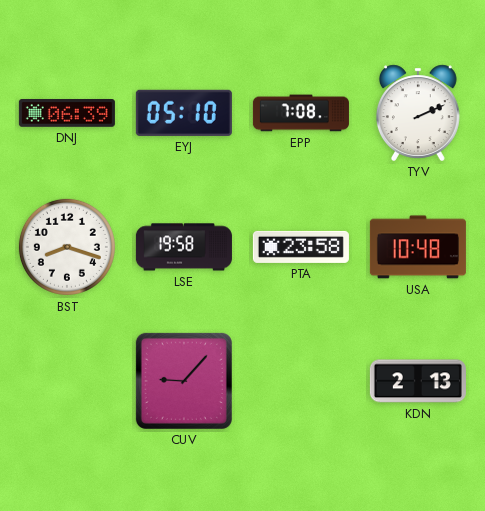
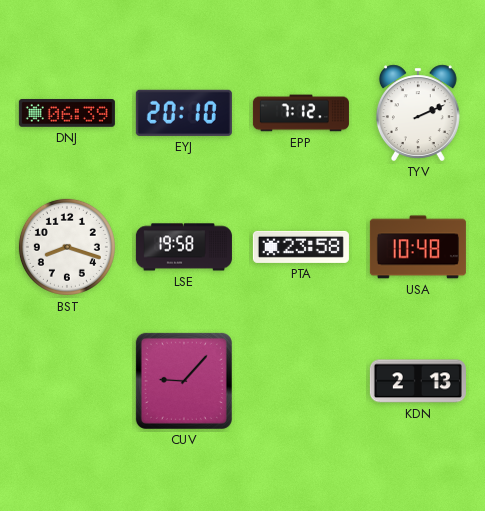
EYJ: 05:10 -> 20:10
EPP: 7:08 -> 7:12
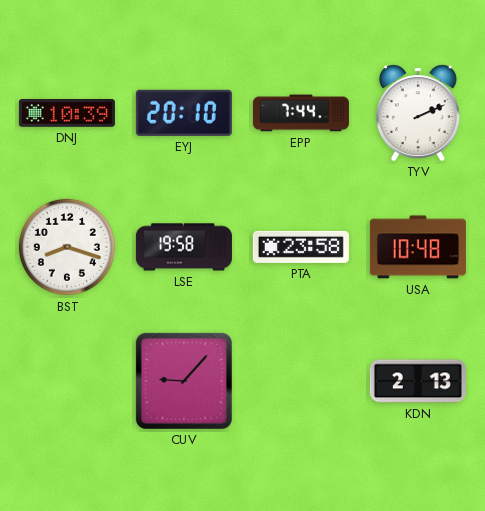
DNJ: 06:39 -> 10:39
EPP: 7:12 -> 7:44
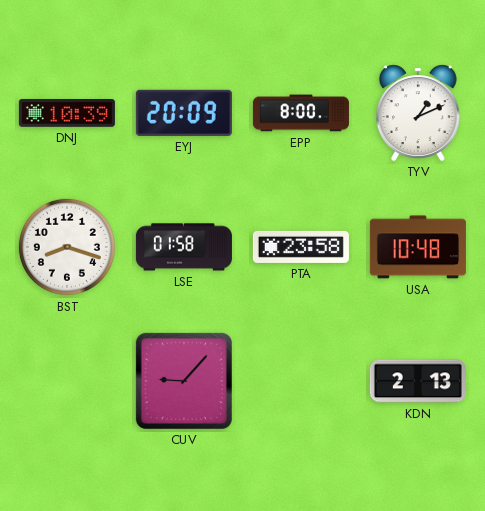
EYJ: 20:10 -> 20:09
EPP: 7:44 -> 8:00
TYV: 2:11 -> 1:11
LSE: 19:58 -> 01:58
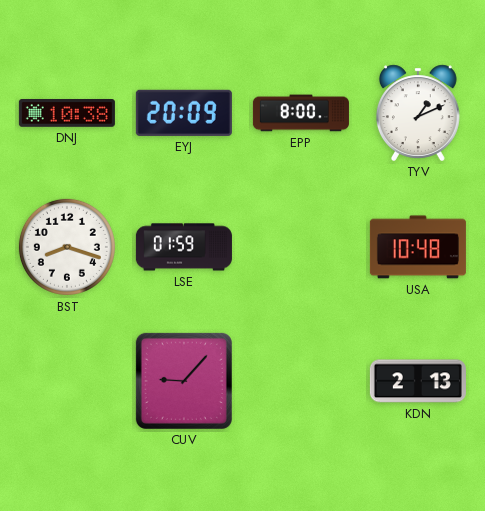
DNJ: 10:39 -> 10:38
LSE: 01:58 -> 01:59
PTA: 23:58 -> none
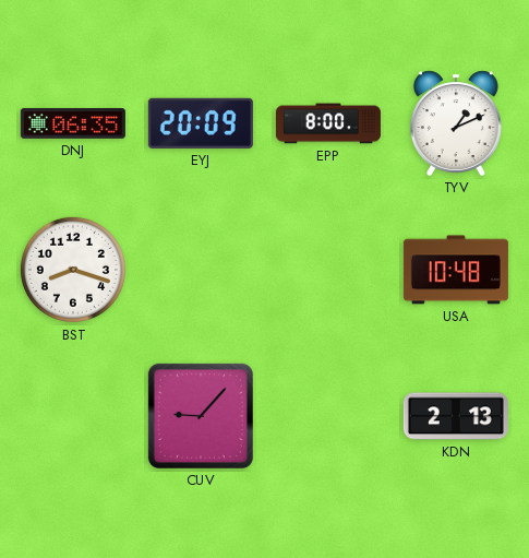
DNJ: 10:38 -> 06:35
LSE: 01:59 -> none
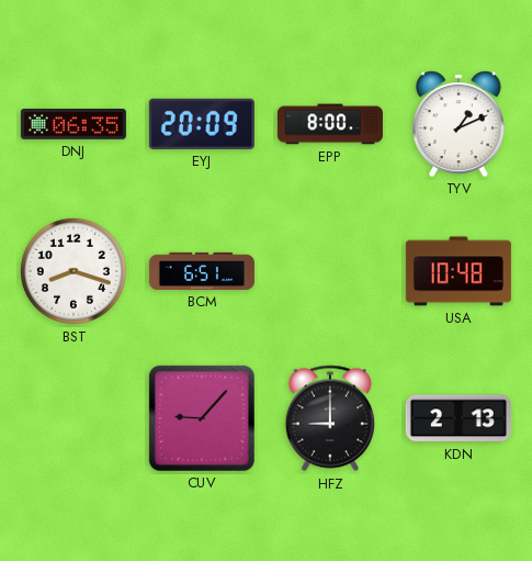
BCM: none -> 6:51
HFZ: none -> 9:00
